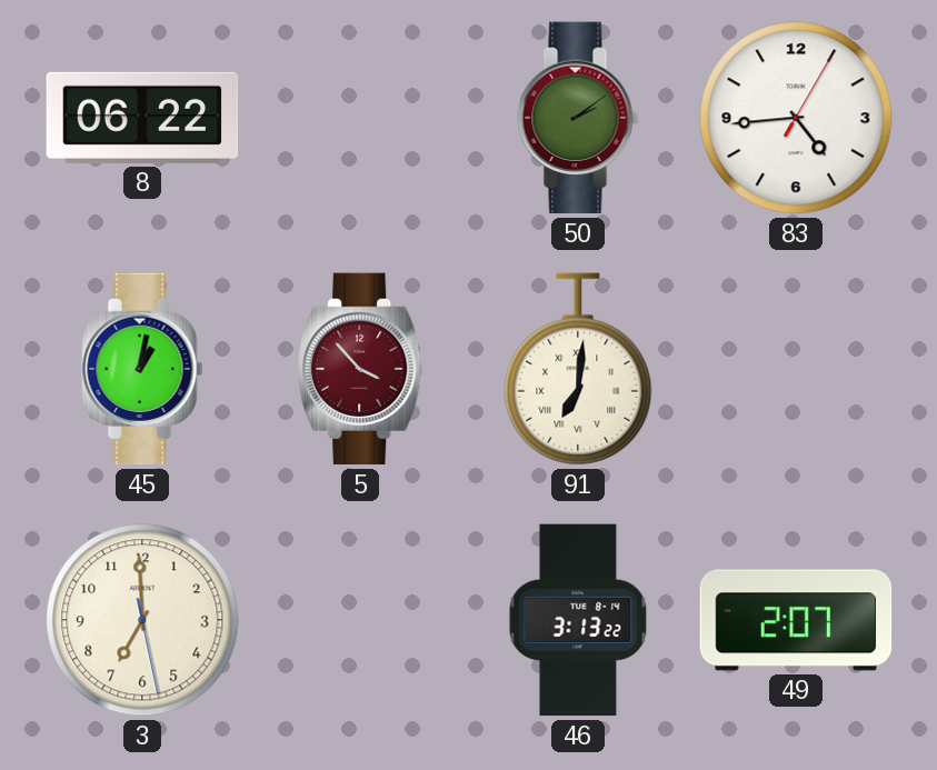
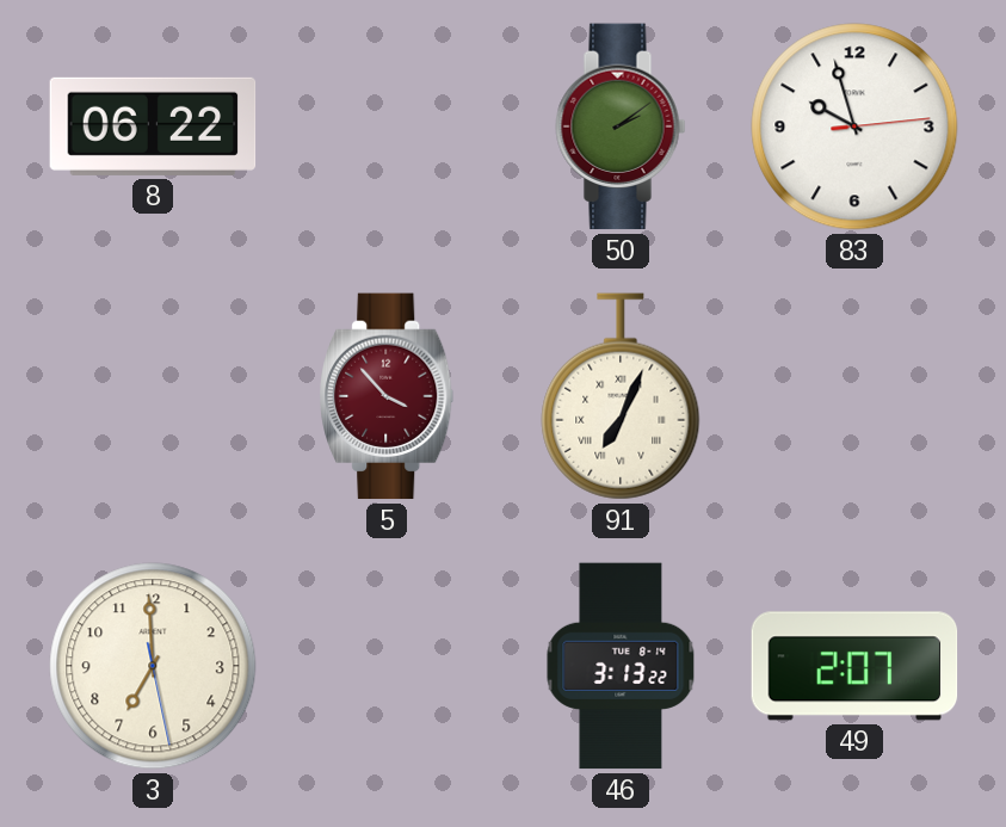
83: 4:44 -> 9:57
45: 1:02 -> none
91: 7:01 -> 7:04
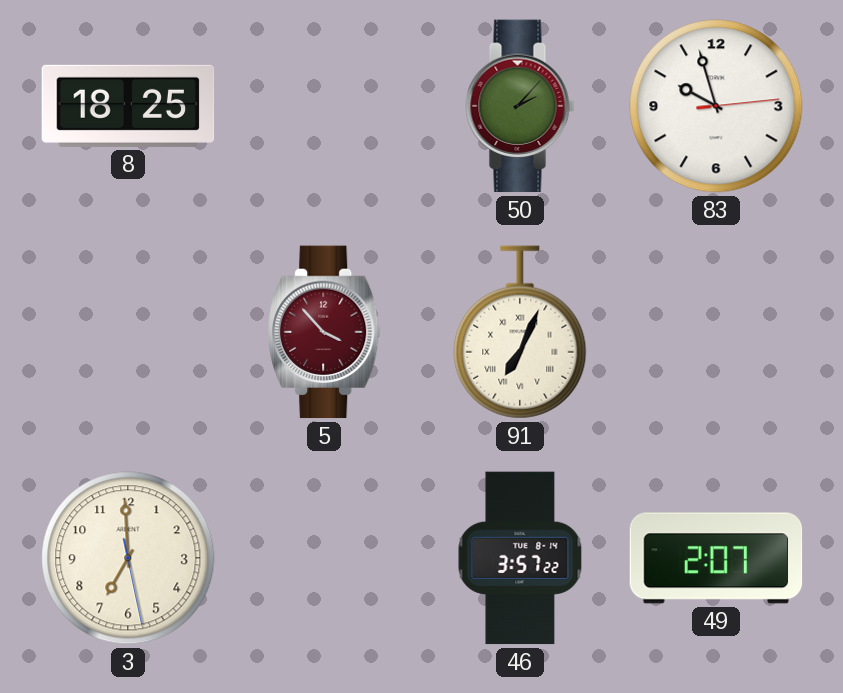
8: 06:22 -> 18:25
50: 2:09 -> 2:07
46: 3:13 -> 3:57
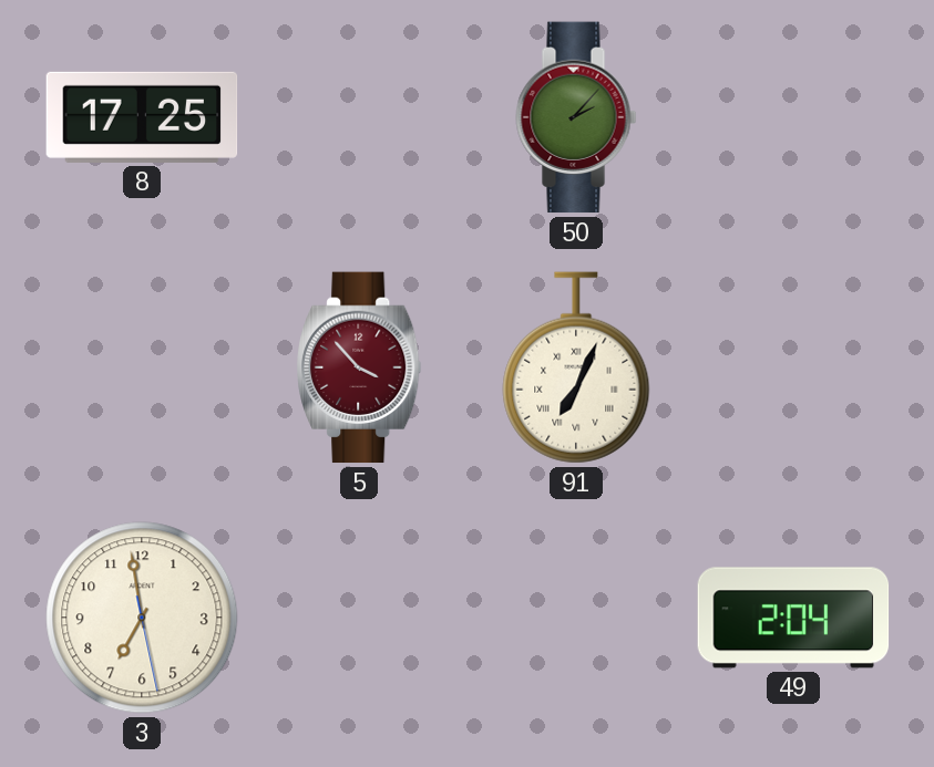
8: 18:25 -> 17:25
83: 9:57 -> none
3: 6:59 -> 6:58
46: 3:57 -> none
49: 2:07 -> 2:04
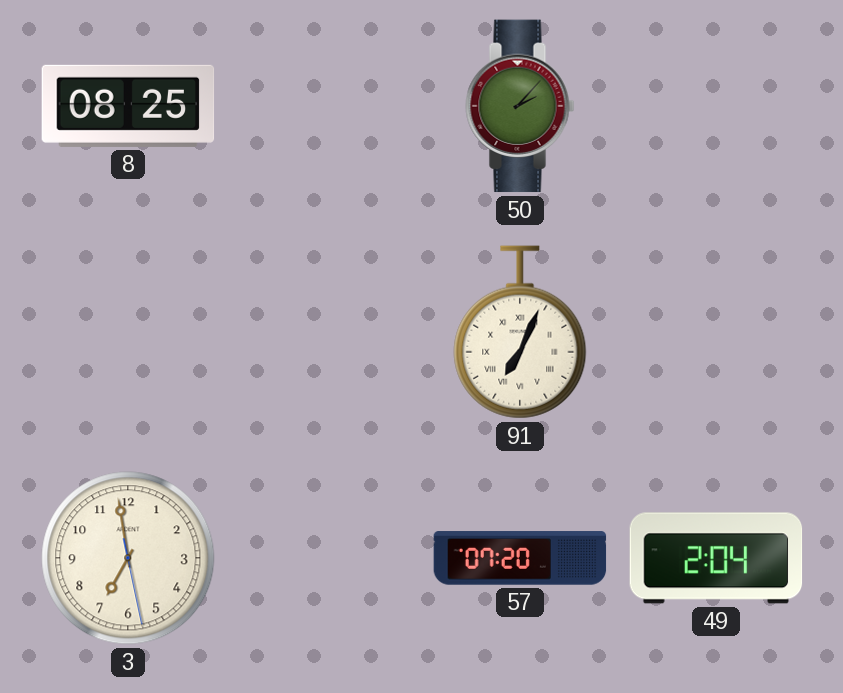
8: 17:25 -> 08:25
5: 3:53 -> none
57: none -> 07:20
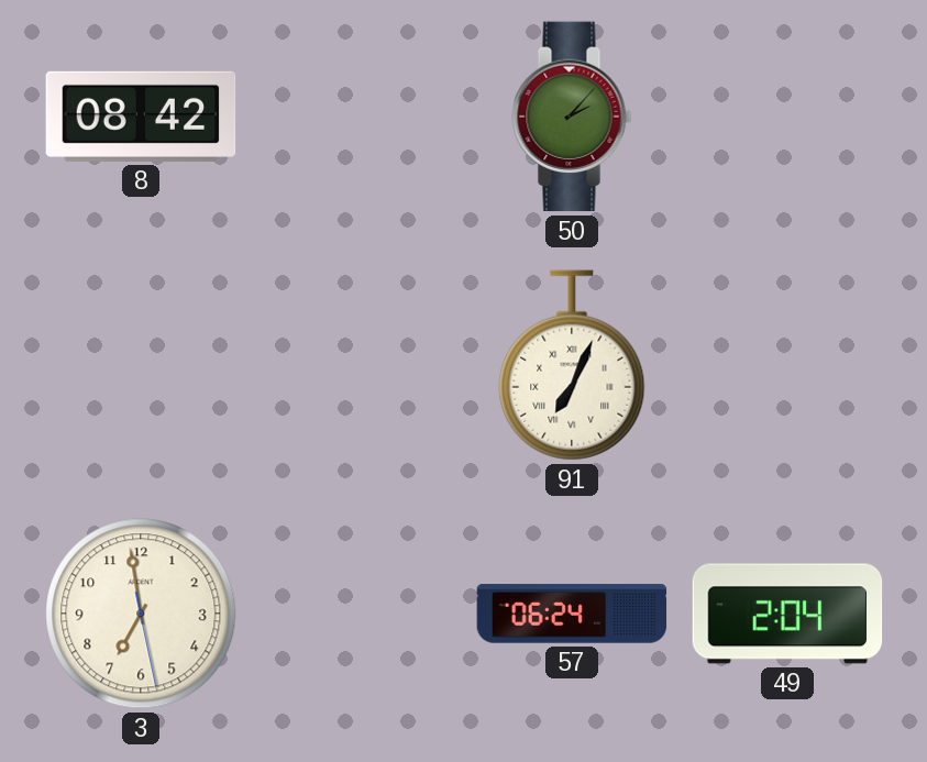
8: 08:25 -> 08:42
57: 07:20 -> 06:24
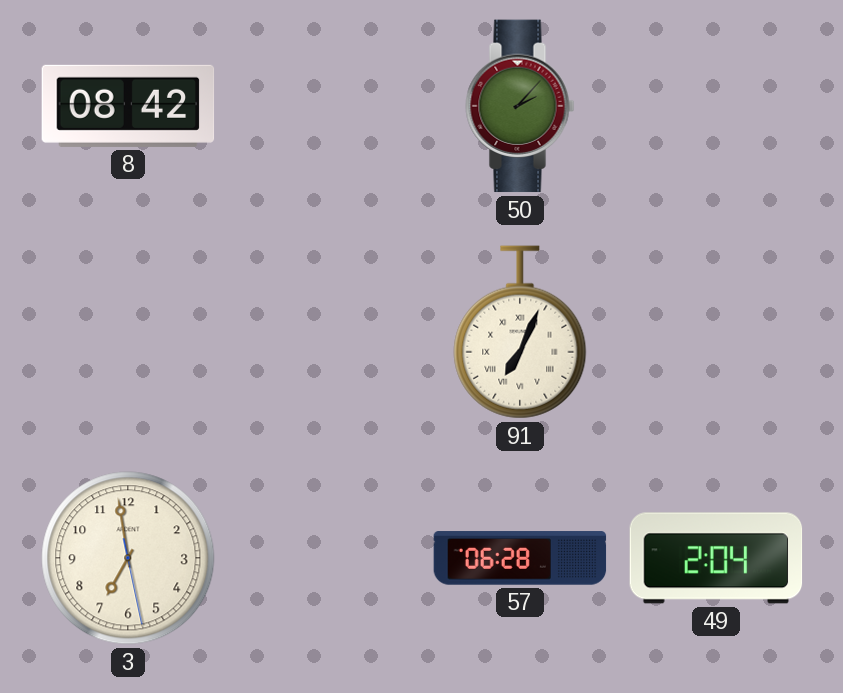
57: 06:24 -> 06:28
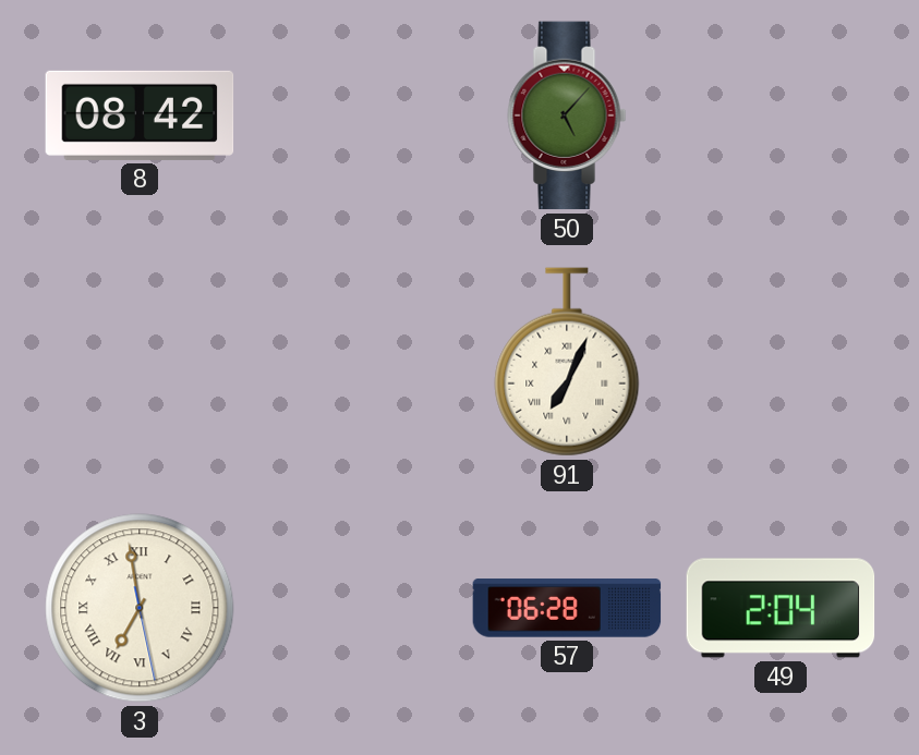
50: 2:07 -> 5:07
3 numerals: Arabic -> Roman
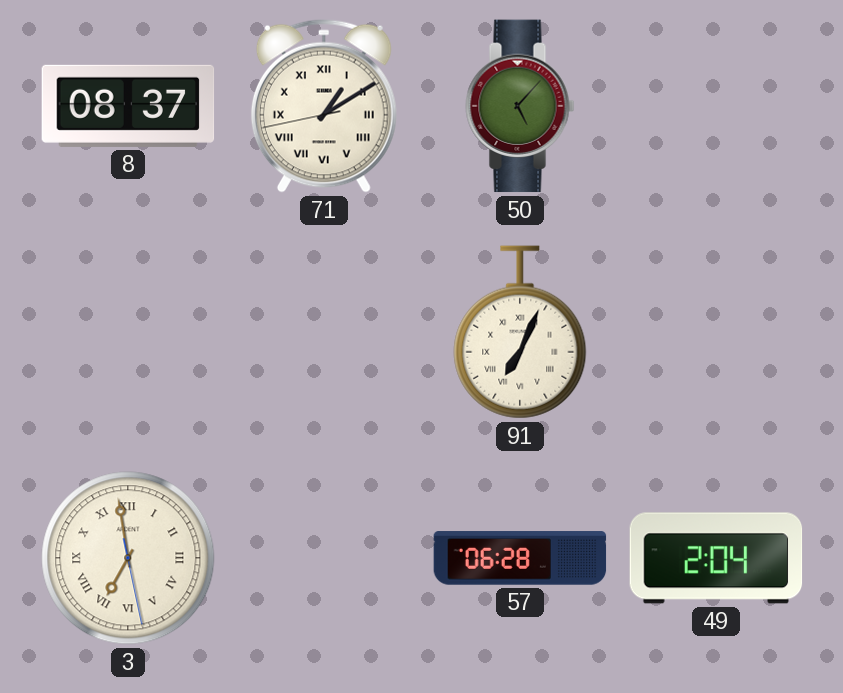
8: 08:42 -> 08:37
71: none -> 1:09
